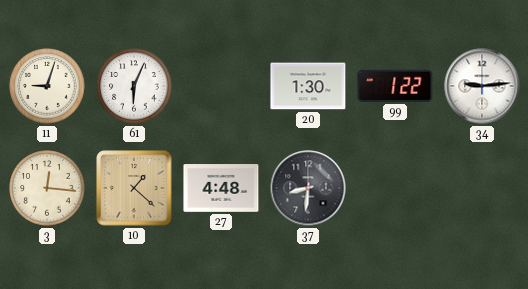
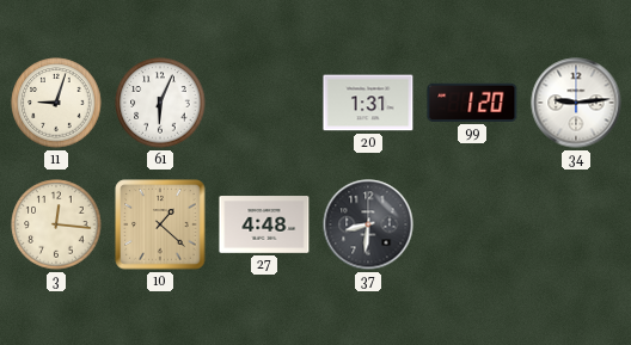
20: 1:30 -> 1:31
99: 1:22 -> 1:20
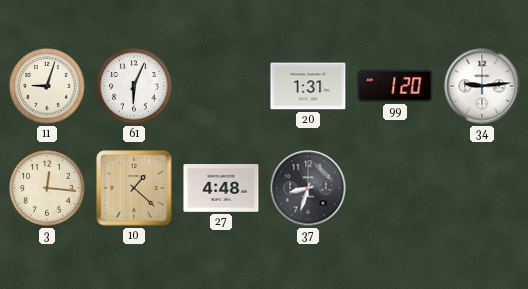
37: 8:31 -> 8:33
